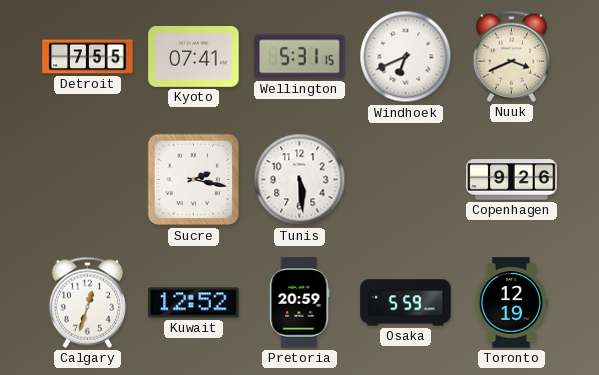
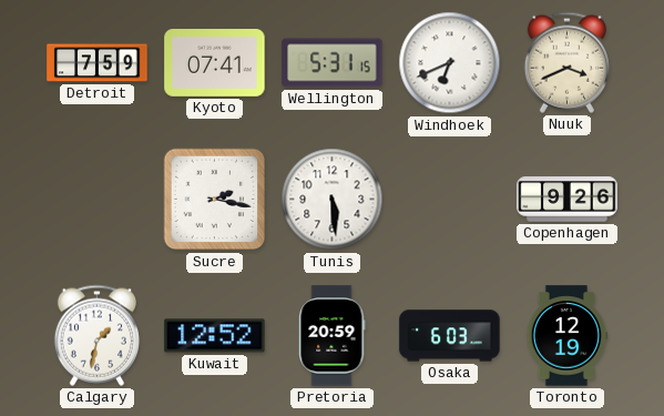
Detroit: 7:55 -> 7:59
Calgary: 12:33 -> 1:32
Osaka: 5:59 -> 6:03
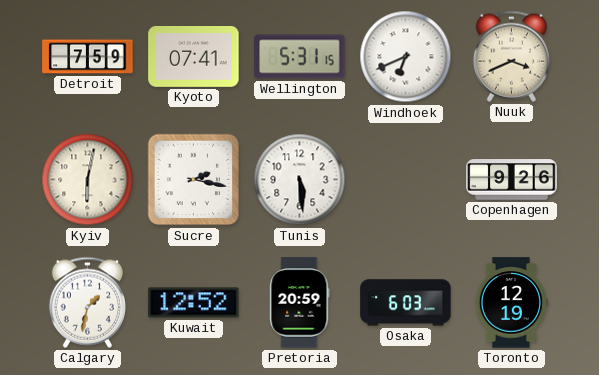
Kyiv: none -> 6:02
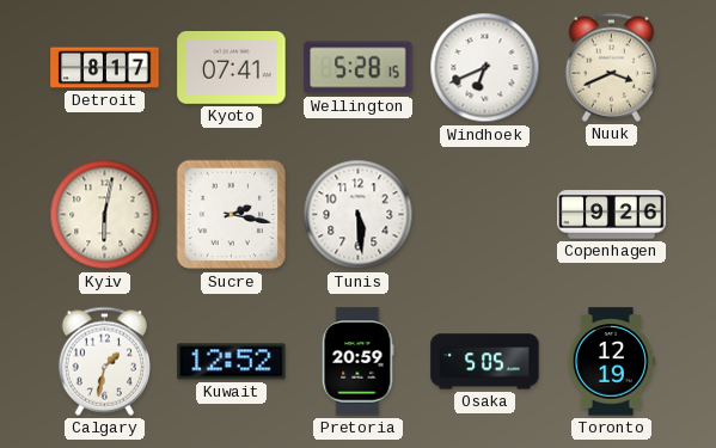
Detroit: 7:59 -> 8:17
Wellington: 5:31 -> 5:28
Osaka: 6:03 -> 5:05
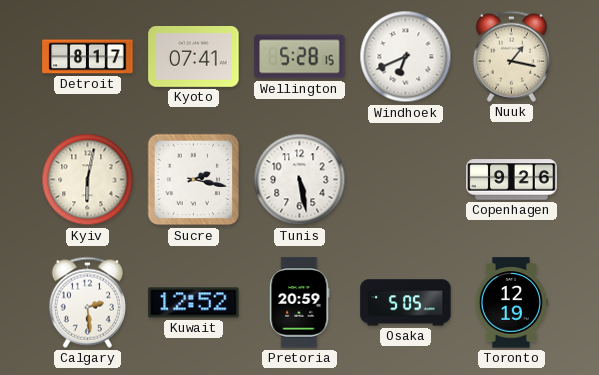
Nuuk: 3:41 -> 1:17
Tunis: 5:29 -> 5:28
Calgary: 1:32 -> 2:29
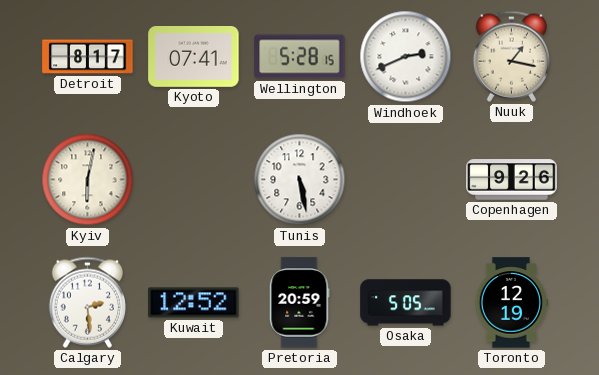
Windhoek: 6:41 -> 2:41
Sucre: 2:17 -> none
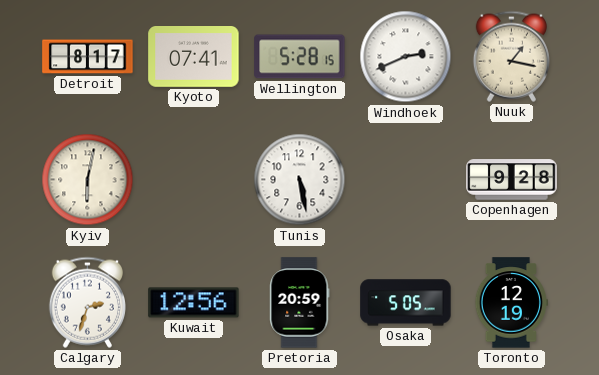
Copenhagen: 9:26 -> 9:28
Calgary: 2:29 -> 2:33
Kuwait: 12:52 -> 12:56
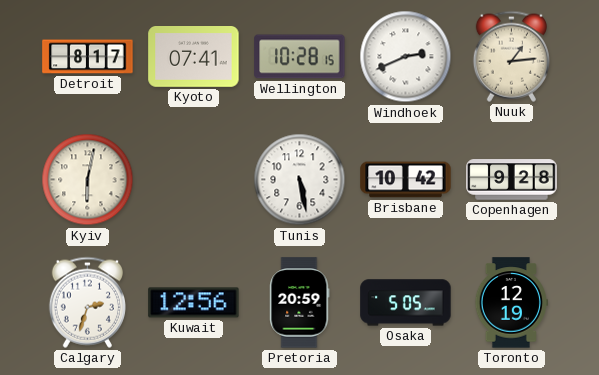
Wellington: 5:28 -> 10:28
Nuuk: 1:17 -> 1:14
Brisbane: none -> 10:42
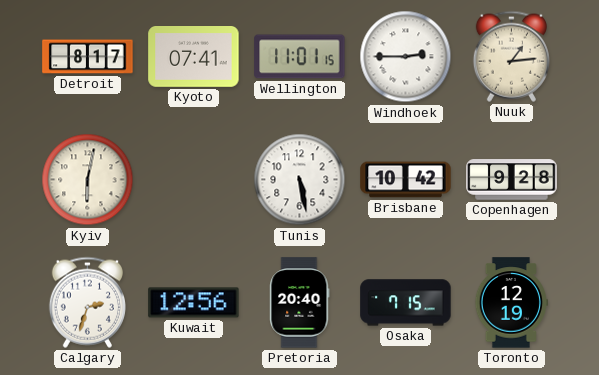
Wellington: 10:28 -> 11:01
Windhoek: 2:41 -> 2:45
Pretoria: 20:59 -> 20:40
Osaka: 5:05 -> 7:15
